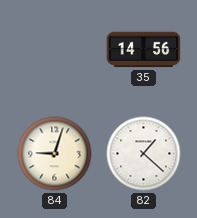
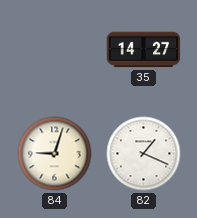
35: 14:56 -> 14:27
82: 1:22 -> 1:19
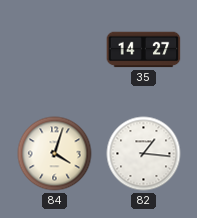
84: 9:03 -> 4:03
82: 1:19 -> 1:16
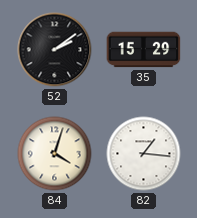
52: none -> 2:09
35: 14:27 -> 15:29
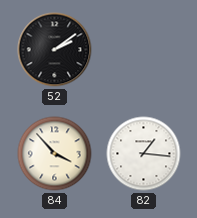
35: 15:29 -> none
84: 4:03 -> 3:53
